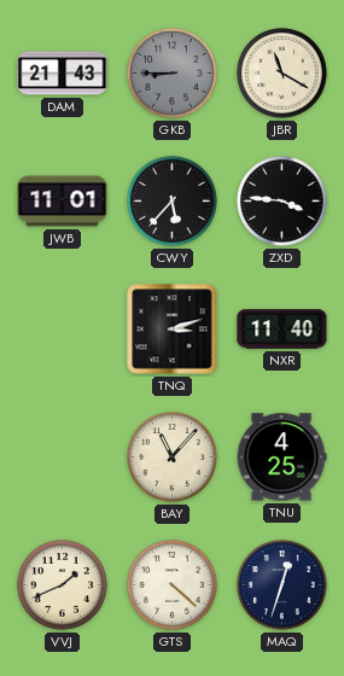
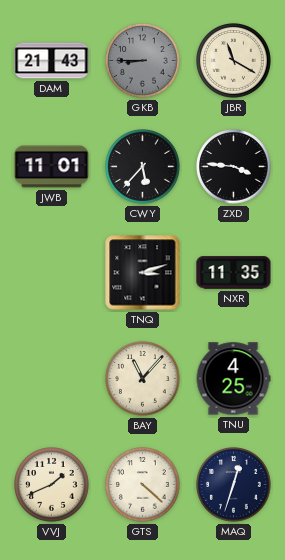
NXR: 11:40 -> 11:35
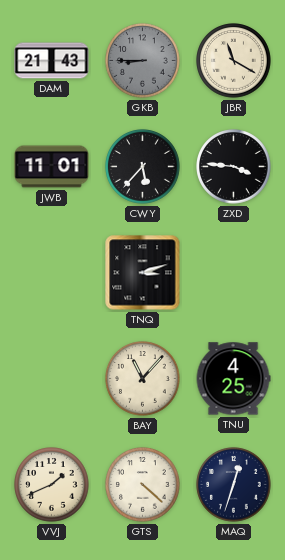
NXR: 11:35 -> none
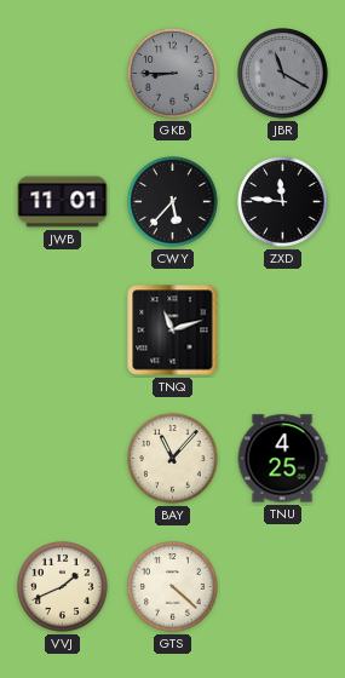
DAM: 21:43 -> none
JBR dial: cream -> grey
ZXD: 3:46 -> 11:46
TNQ: 3:12 -> 11:12
MAQ: 12:33 -> none
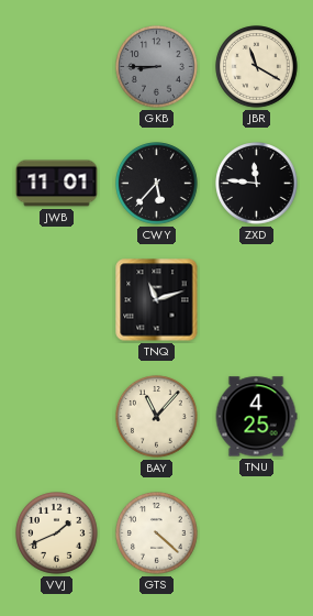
JBR dial: grey -> cream
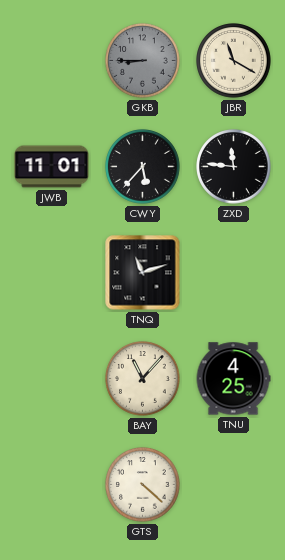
VVJ: 1:41 -> none
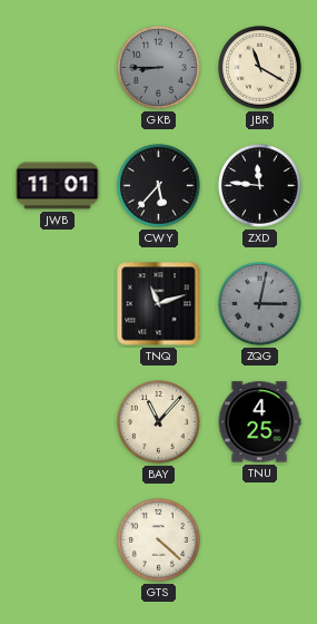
ZQG: none -> 3:02
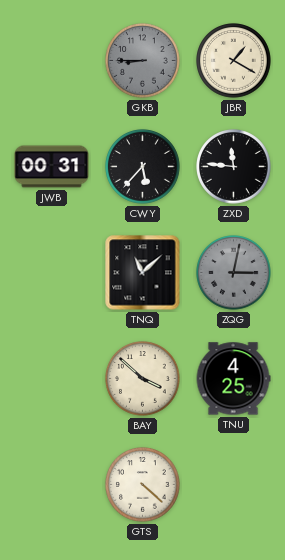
JBR: 11:20 -> 1:20
JWB: 11:01 -> 00:31
TNQ: 11:12 -> 11:08
BAY: 11:07 -> 3:52
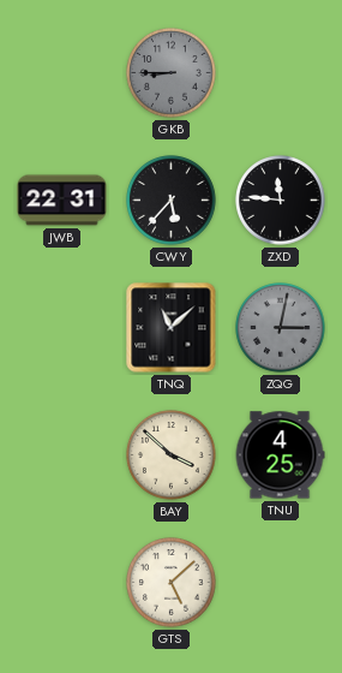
JBR: 1:20 -> none
JWB: 00:31 -> 22:31
GTS: 4:22 -> 5:08
